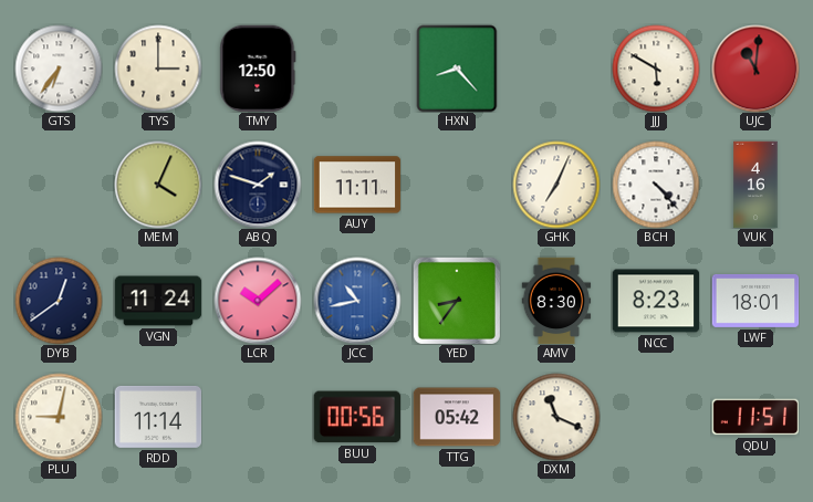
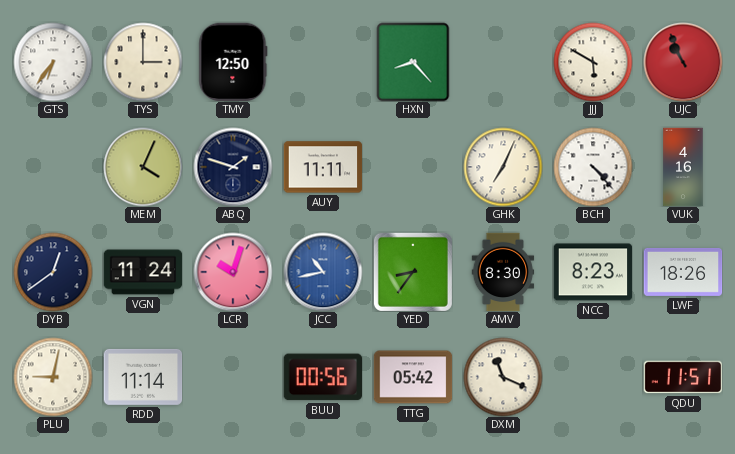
UJC: 11:01 -> 10:56
LCR: 10:08 -> 10:03
LWF: 18:01 -> 18:26
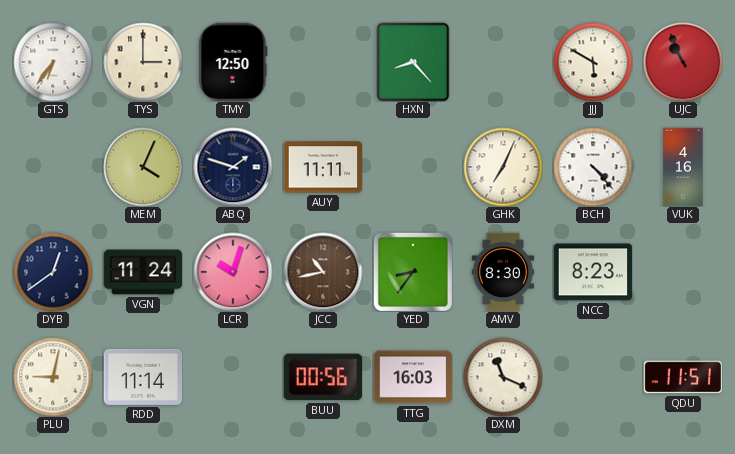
JCC dial: blue -> brown
LWF: 18:26 -> none
TTG: 05:42 -> 16:03
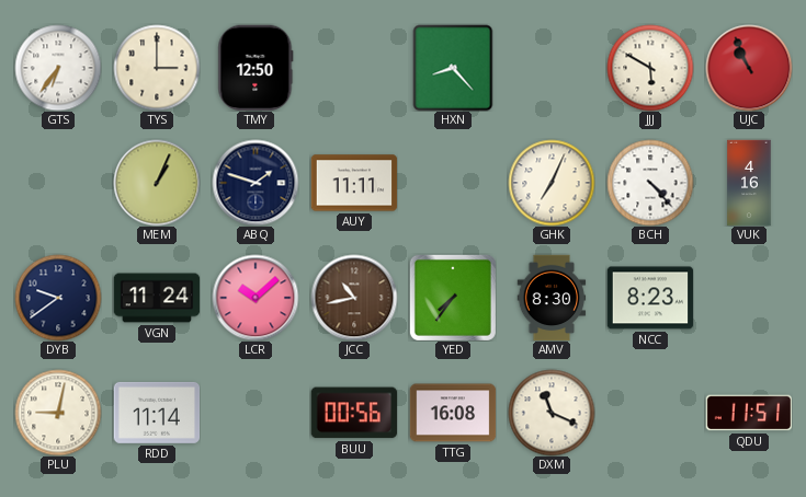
MEM: 4:04 -> 1:04
DYB: 12:39 -> 9:39
LCR: 10:03 -> 10:08
YED: 8:36 -> 7:36
TTG: 16:03 -> 16:08
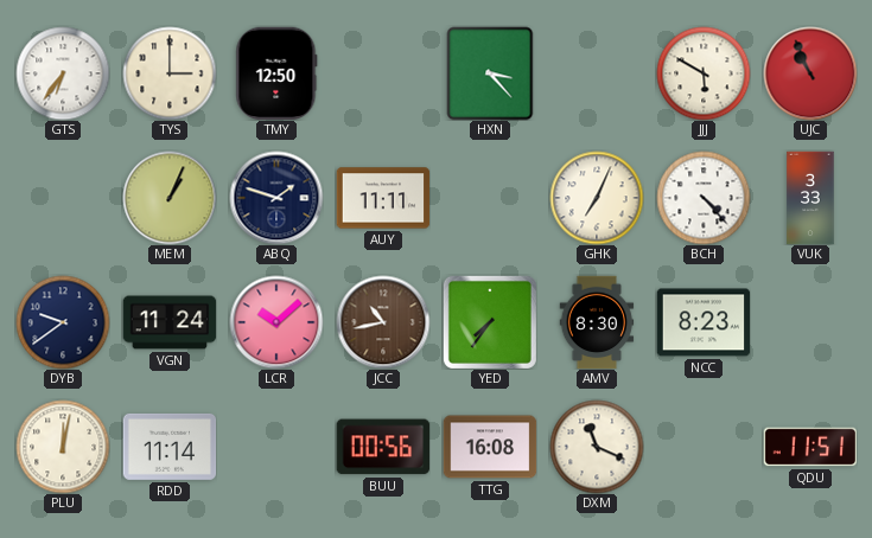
HXN: 8:23 -> 3:23
VUK: 4:16 -> 3:33
PLU: 9:02 -> 12:02
